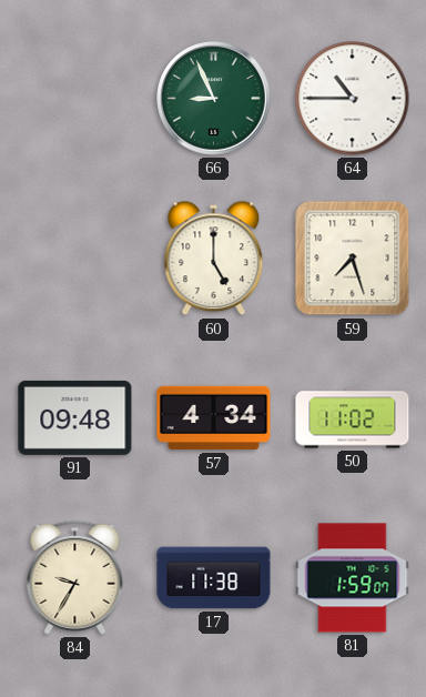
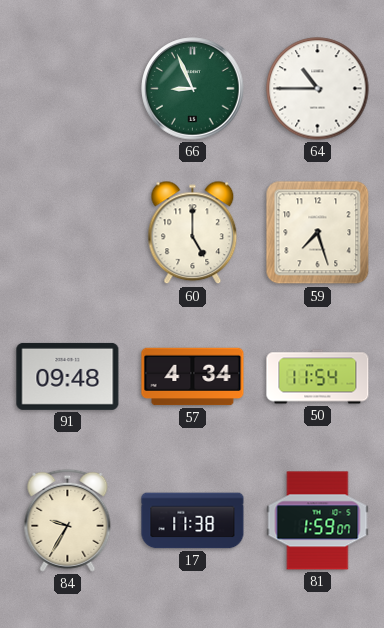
50: 11:02 -> 11:54
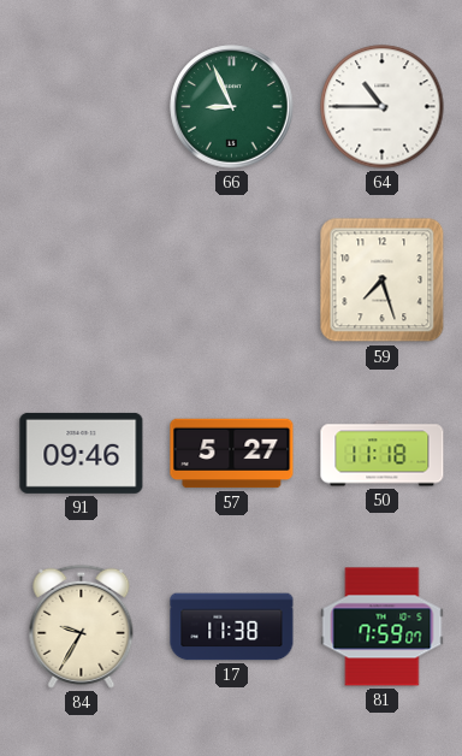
60: 5:00 -> none
91: 09:48 -> 09:46
57: 4:34 -> 5:27
50: 11:54 -> 11:18
81: 1:59 -> 7:59
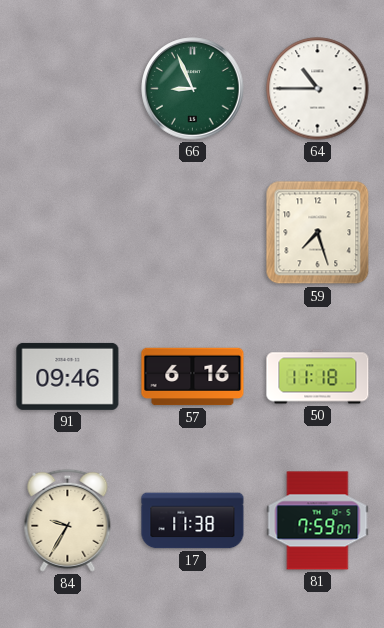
57: 5:27 -> 6:16
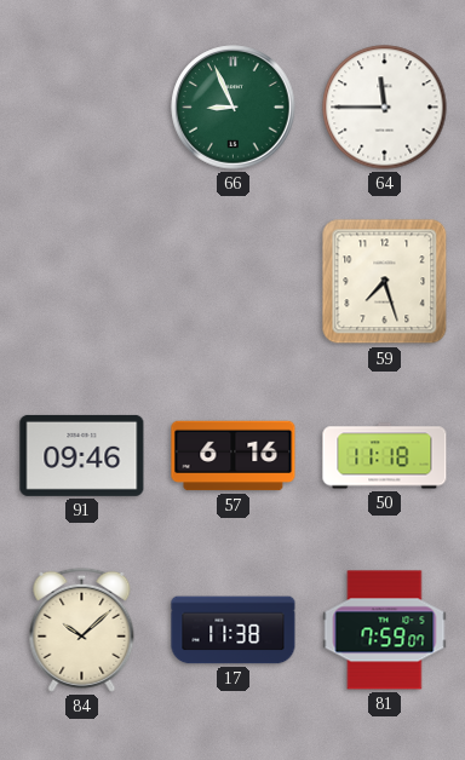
64: 10:45 -> 11:45
84: 9:35 -> 10:08
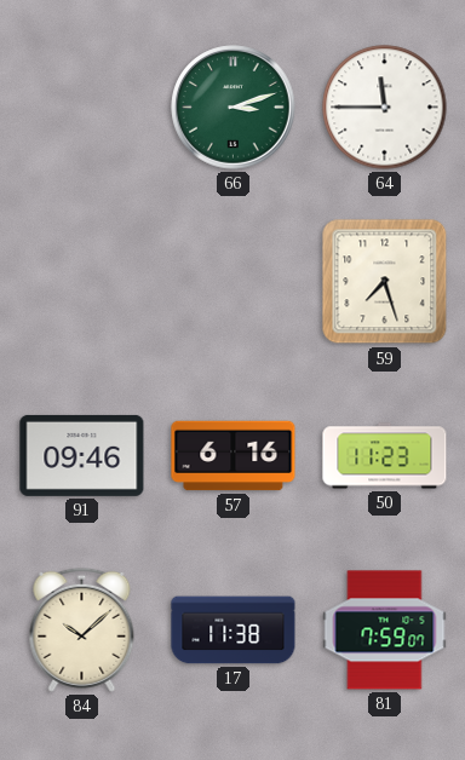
66: 8:56 -> 3:12
50: 11:18 -> 11:23
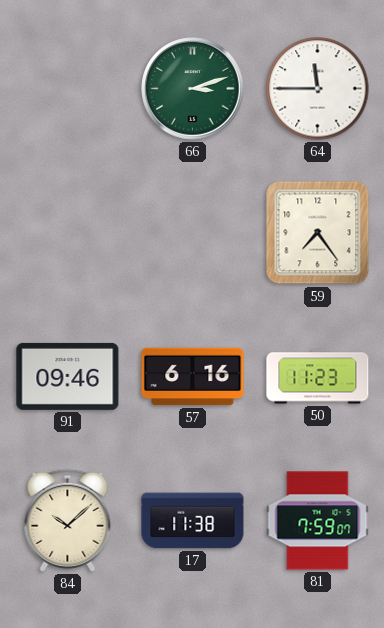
59: 7:27 -> 7:24
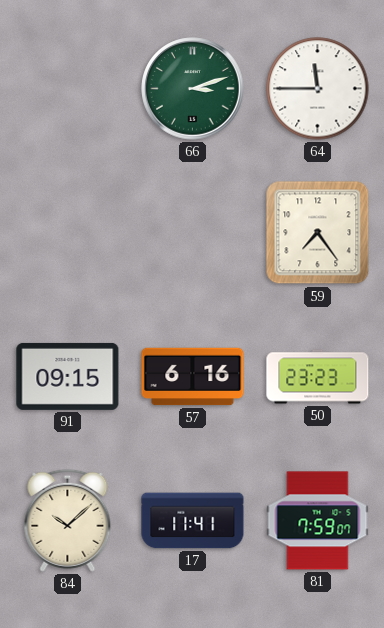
91: 09:46 -> 09:15
50: 11:23 -> 23:23
17: 11:38 -> 11:41
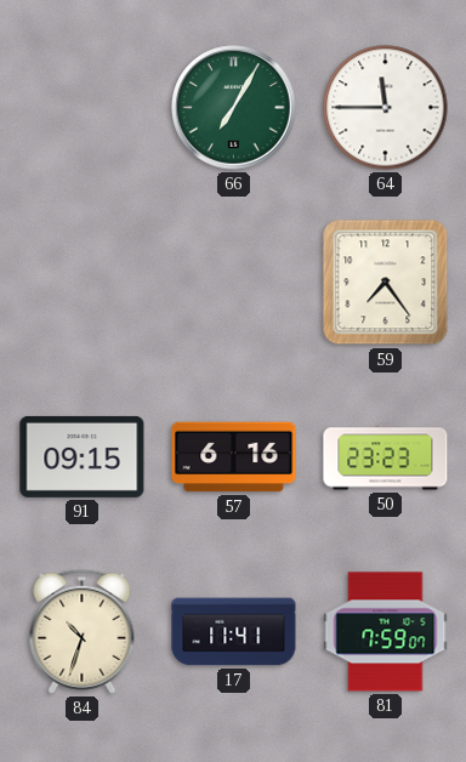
66: 3:12 -> 7:05
84: 10:08 -> 10:33
